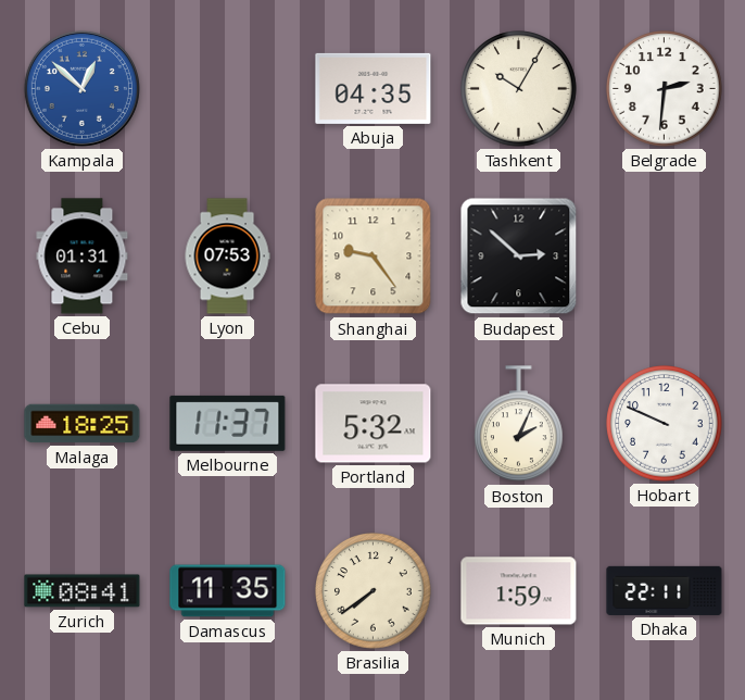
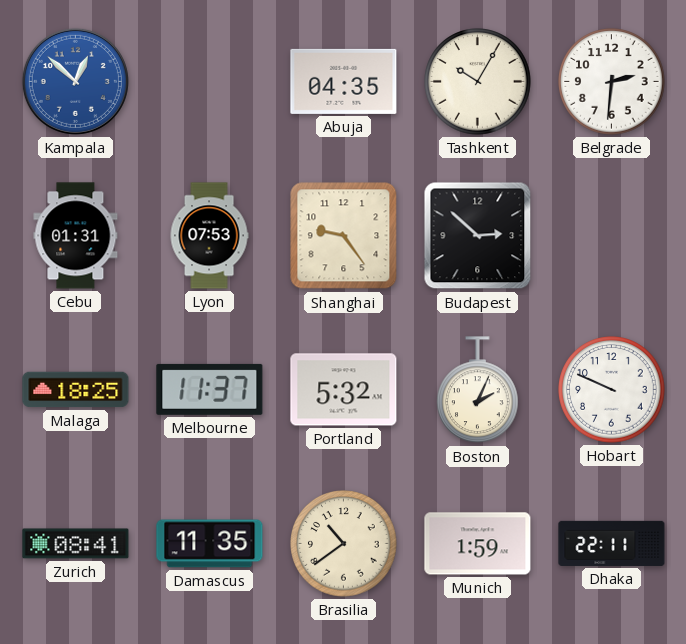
Brasilia: 7:39 -> 10:39
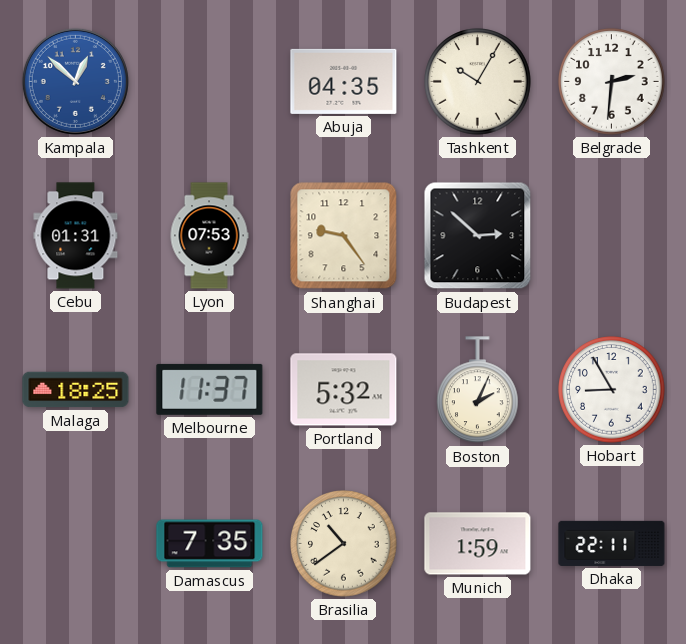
Hobart: 9:49 -> 8:55
Zurich: 08:41 -> none
Damascus: 11:35 -> 7:35
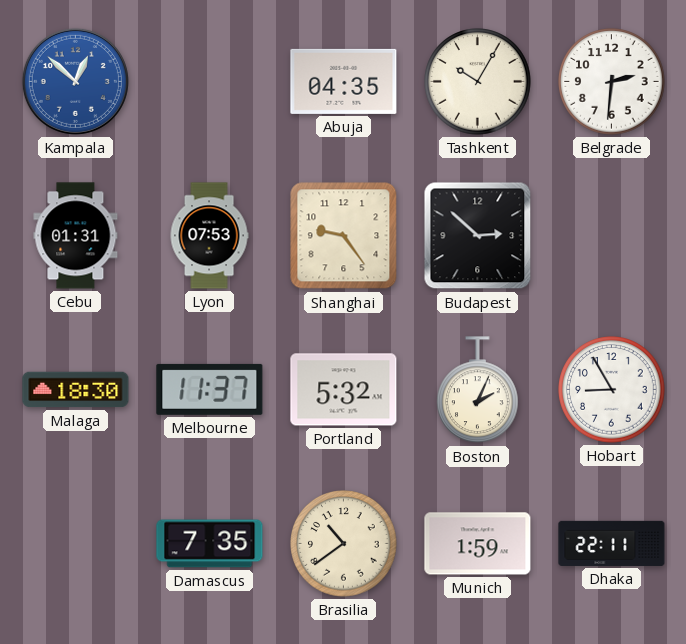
Malaga: 18:25 -> 18:30
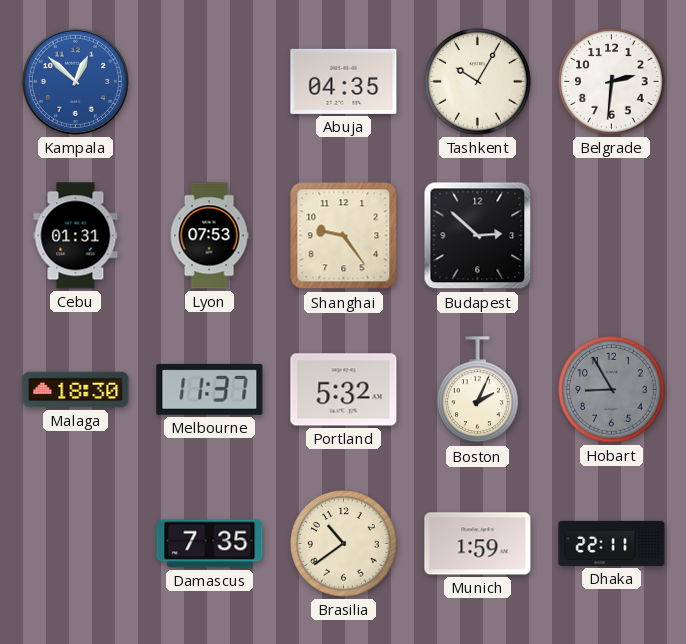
Hobart dial: white -> grey
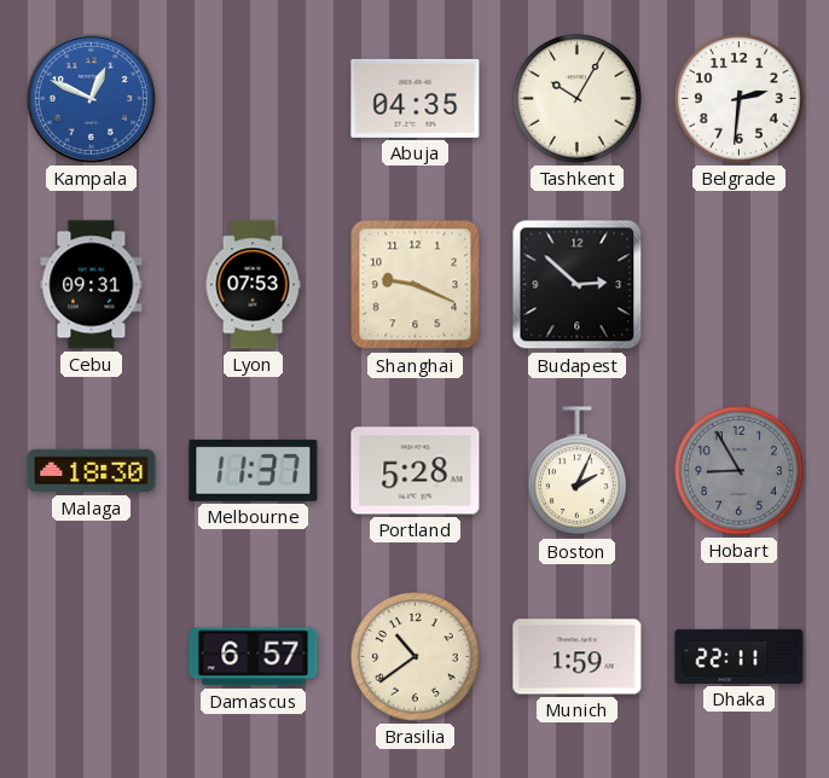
Kampala: 12:52 -> 12:49
Cebu: 01:31 -> 09:31
Shanghai: 9:24 -> 9:19
Portland: 5:32 -> 5:28
Damascus: 7:35 -> 6:57
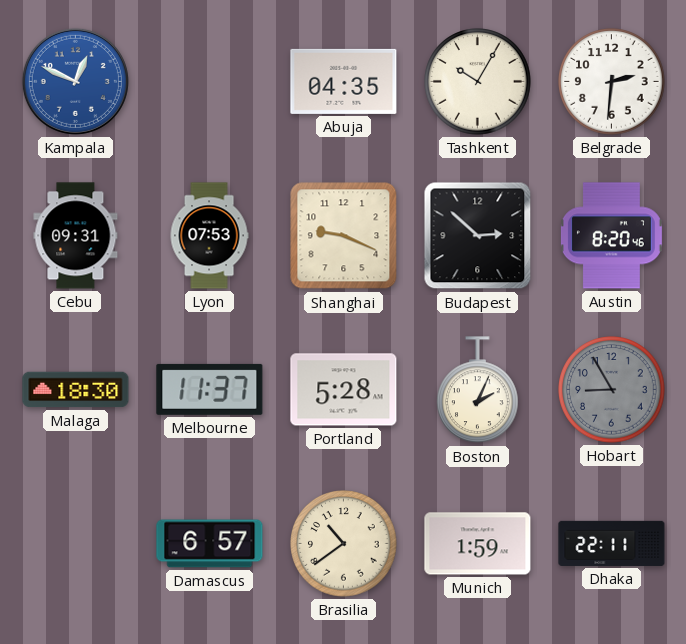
Austin: none -> 8:20
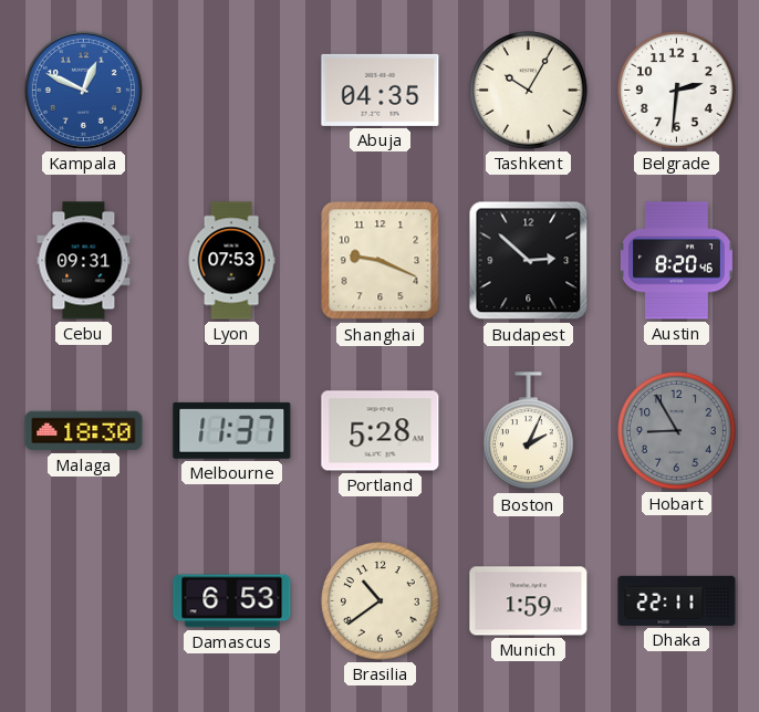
Damascus: 6:57 -> 6:53
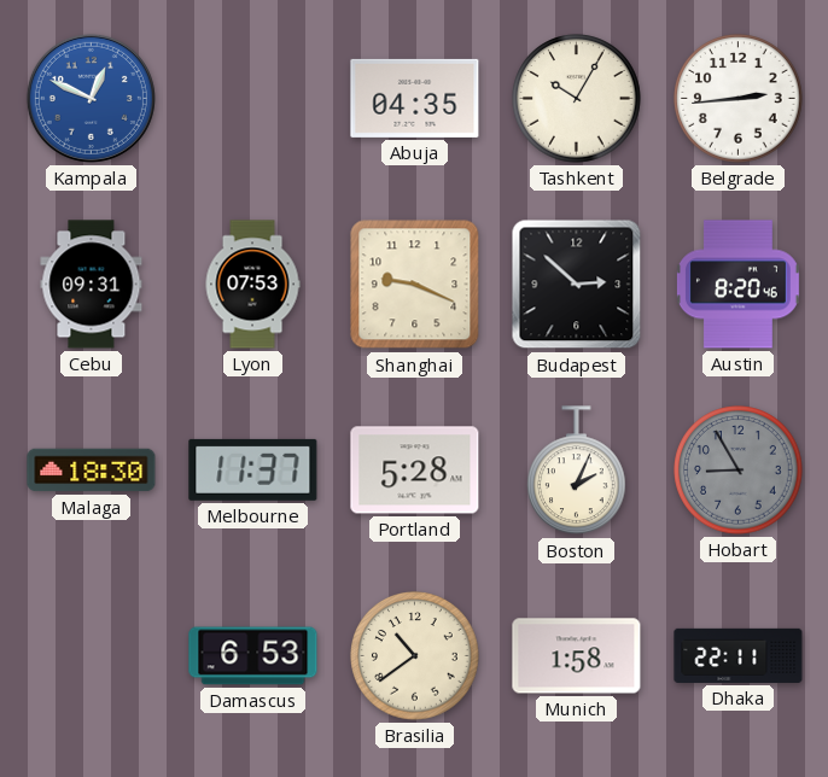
Belgrade: 2:31 -> 2:44
Munich: 1:59 -> 1:58
